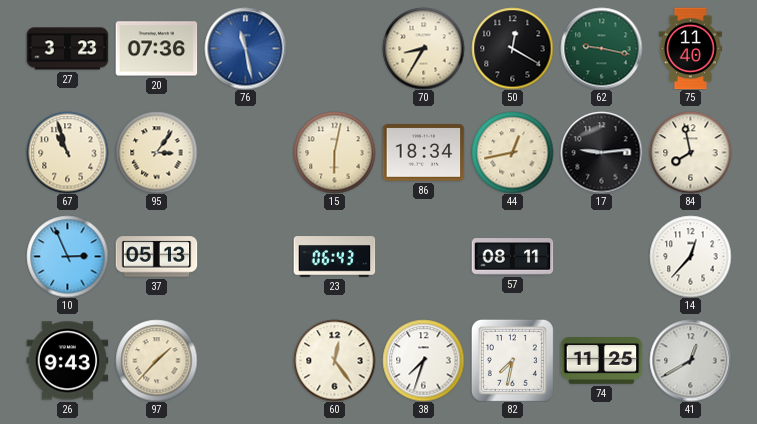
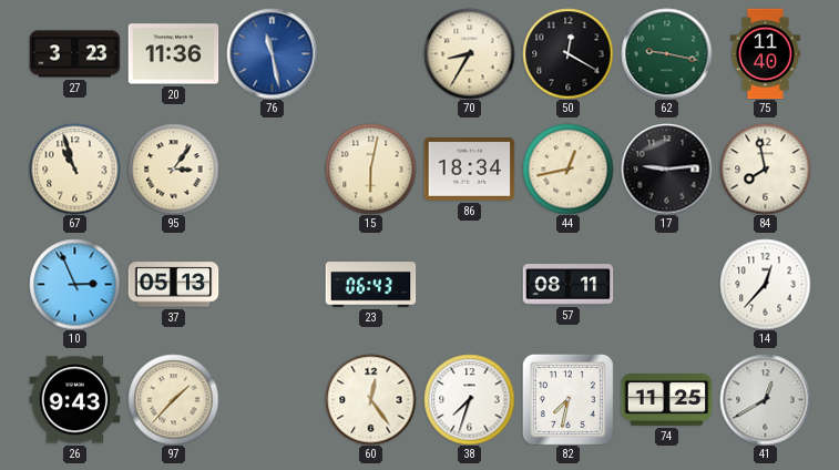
20: 07:36 -> 11:36
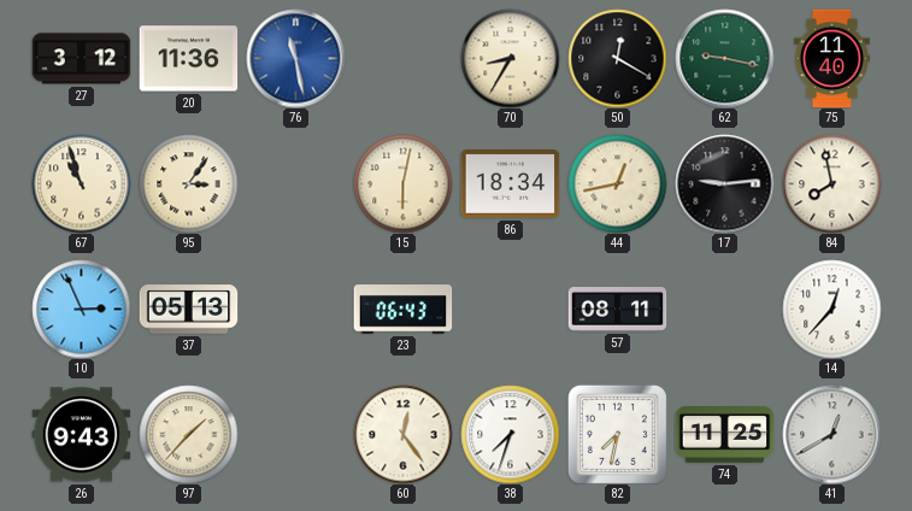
27: 3:23 -> 3:12
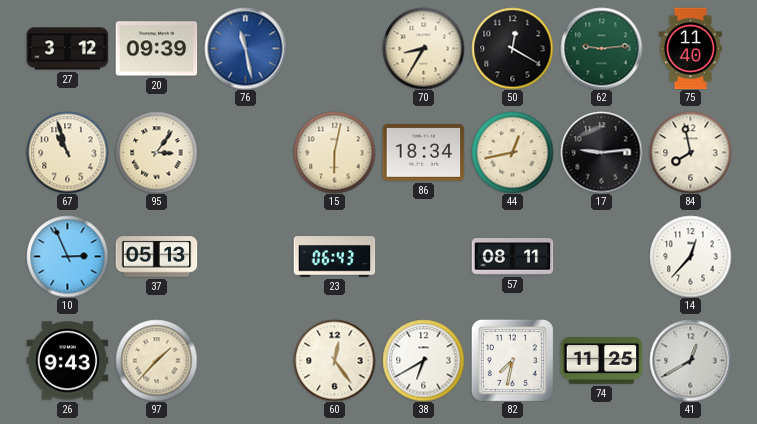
20: 11:36 -> 09:39
62: 9:17 -> 9:14
38: 7:33 -> 6:40
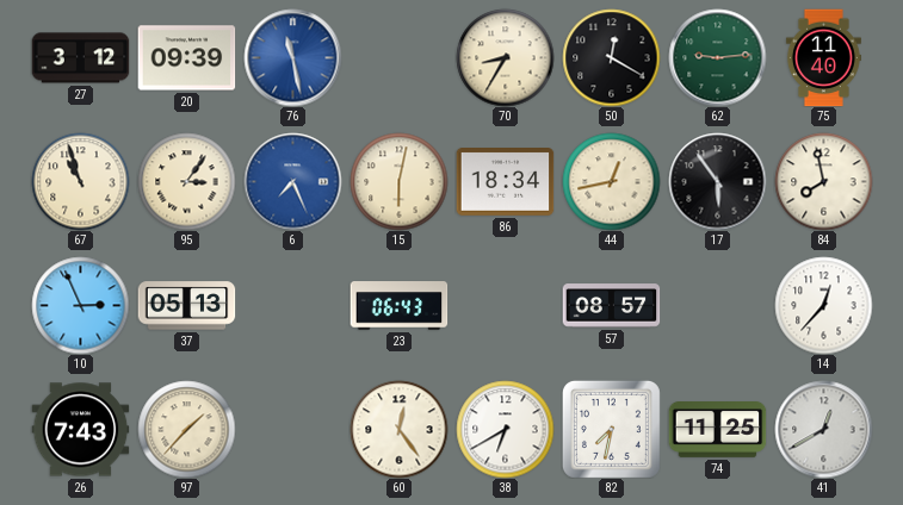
6: none -> 7:26
17: 9:14 -> 5:54
57: 08:11 -> 08:57
26: 9:43 -> 7:43
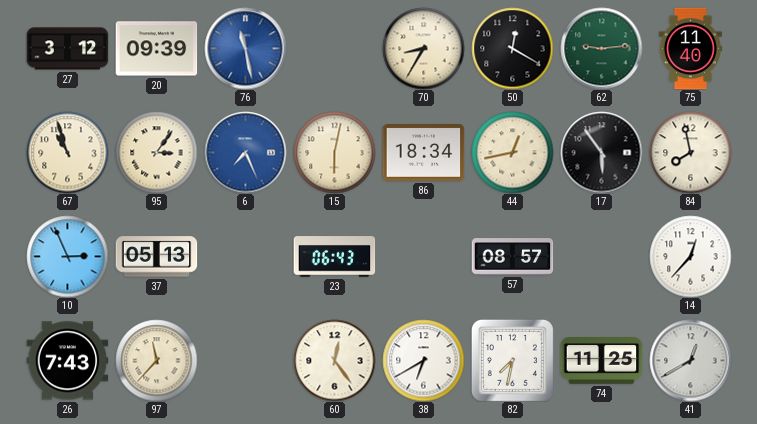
97: 1:37 -> 11:37
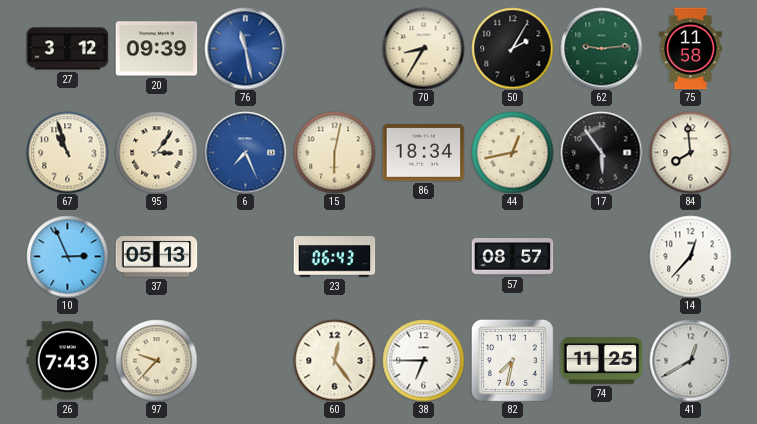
50: 12:20 -> 2:05
75: 11:40 -> 11:58
84: 7:58 -> 7:59
97: 11:37 -> 9:37
38: 6:40 -> 6:45
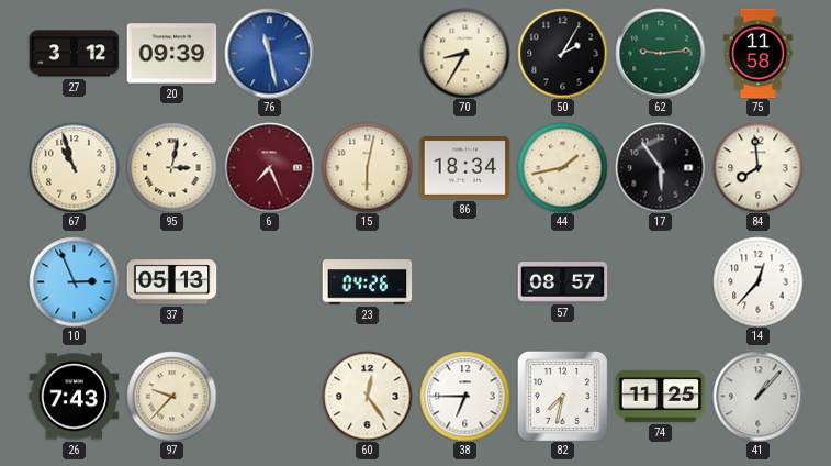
95: 3:06 -> 3:02
6 dial: blue -> burgundy
44: 12:43 -> 1:43
23: 06:43 -> 04:26
41: 12:40 -> 1:07
